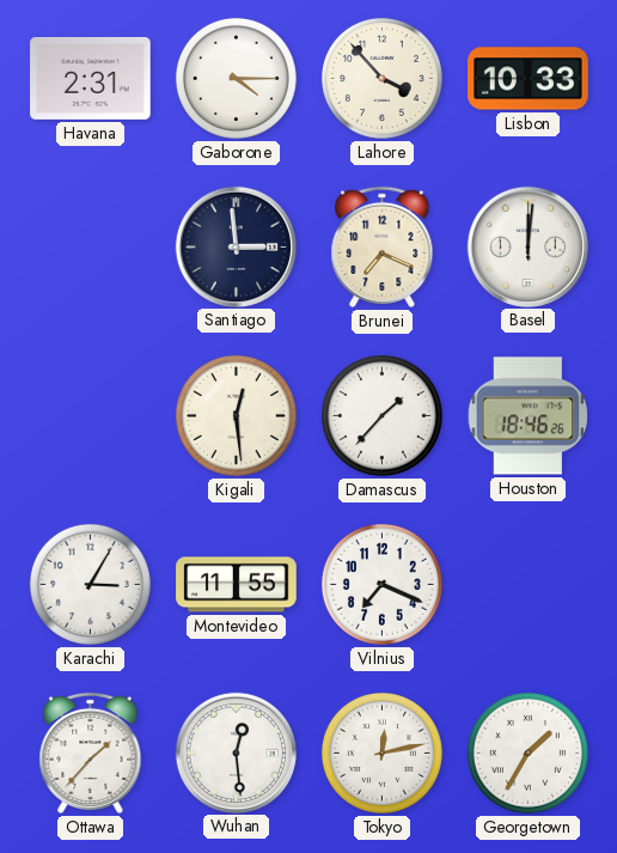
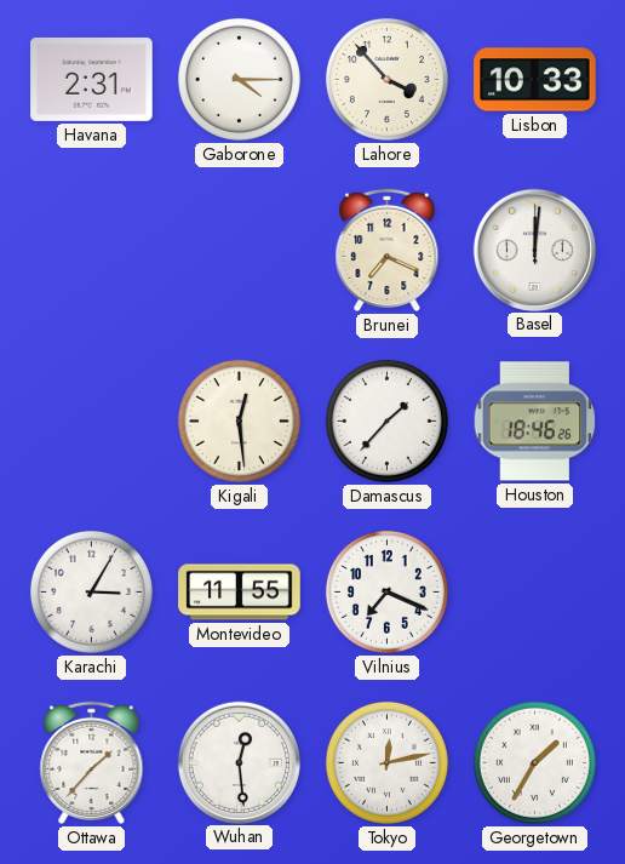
Santiago: 2:59 -> none
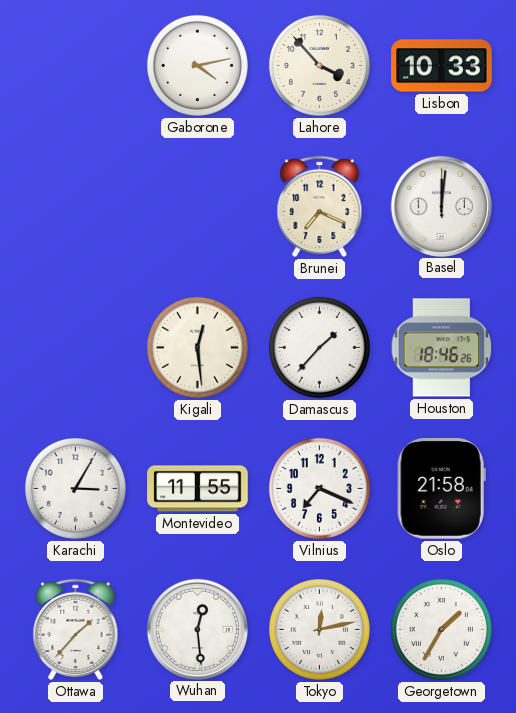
Havana: 2:31 -> none
Gaborone: 4:15 -> 4:13
Oslo: none -> 21:58
